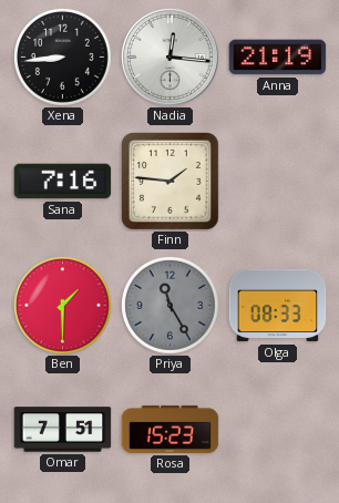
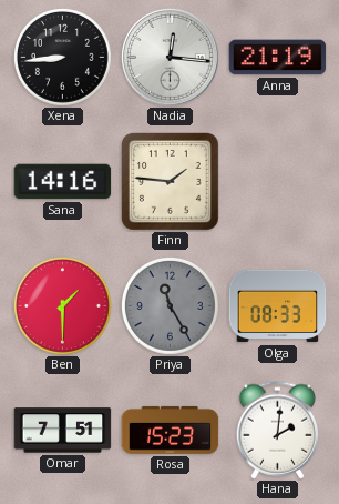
Sana: 7:16 -> 14:16
Hana: none -> 2:01
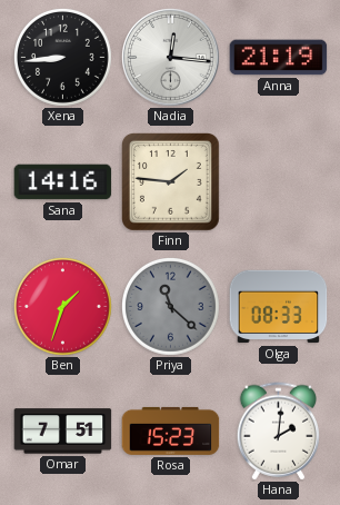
Ben: 1:30 -> 1:33
Priya: 11:25 -> 11:22
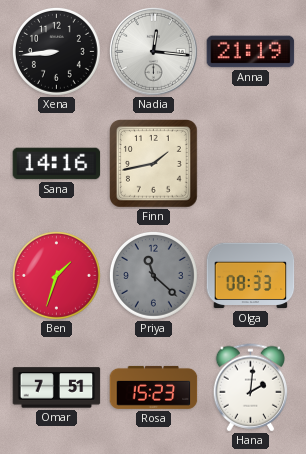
Finn: 1:46 -> 1:43
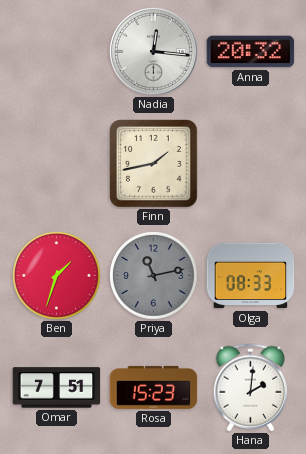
Xena: 8:44 -> none
Anna: 21:19 -> 20:32
Sana: 14:16 -> none
Priya: 11:22 -> 11:13
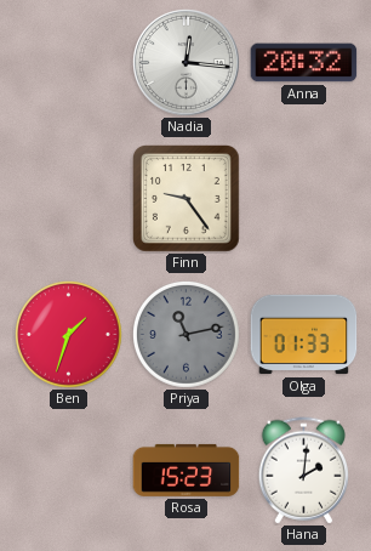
Finn: 1:43 -> 9:24
Olga: 08:33 -> 01:33
Omar: 7:51 -> none
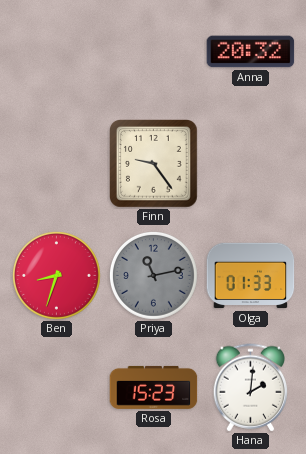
Nadia: 12:16 -> none
Ben: 1:33 -> 8:33
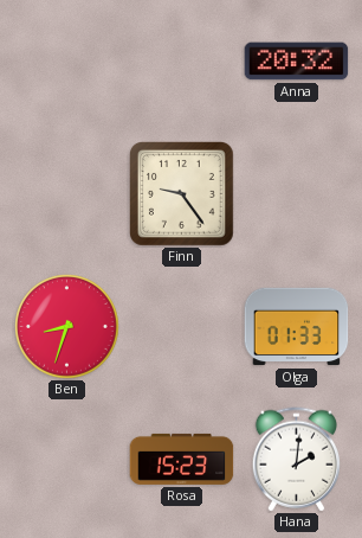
Priya: 11:13 -> none
